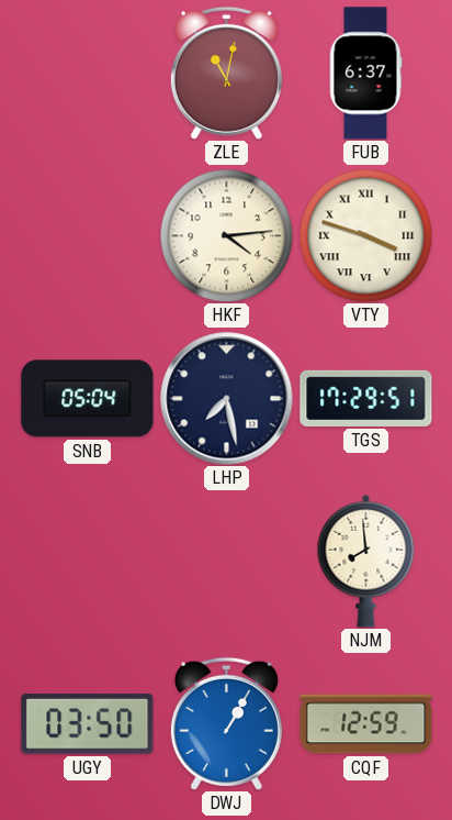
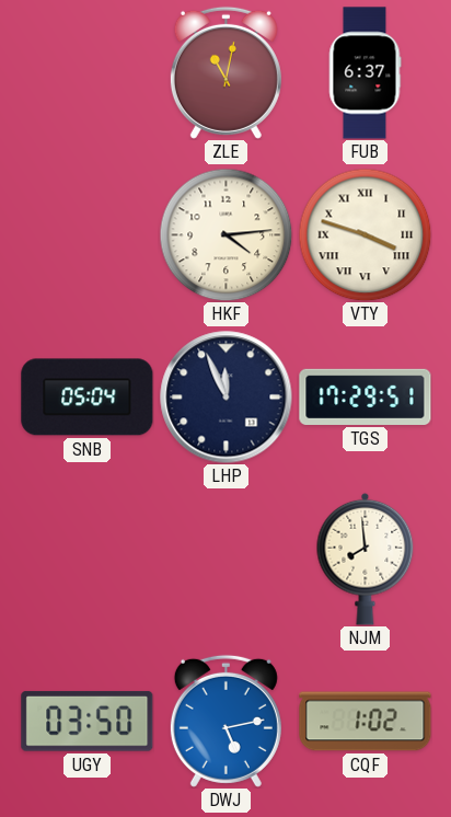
LHP: 7:28 -> 11:56
DWJ: 1:05 -> 5:13
CQF: 12:59 -> 1:02
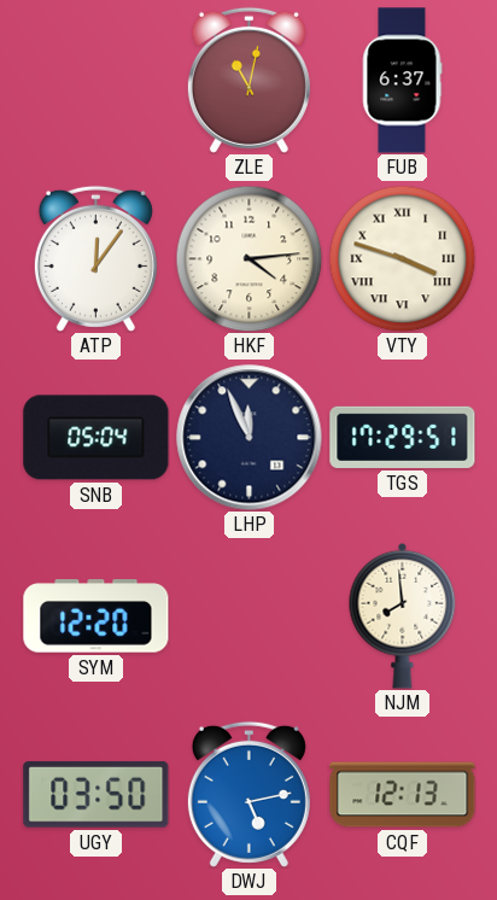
ATP: none -> 12:06
SYM: none -> 12:20
CQF: 1:02 -> 12:13
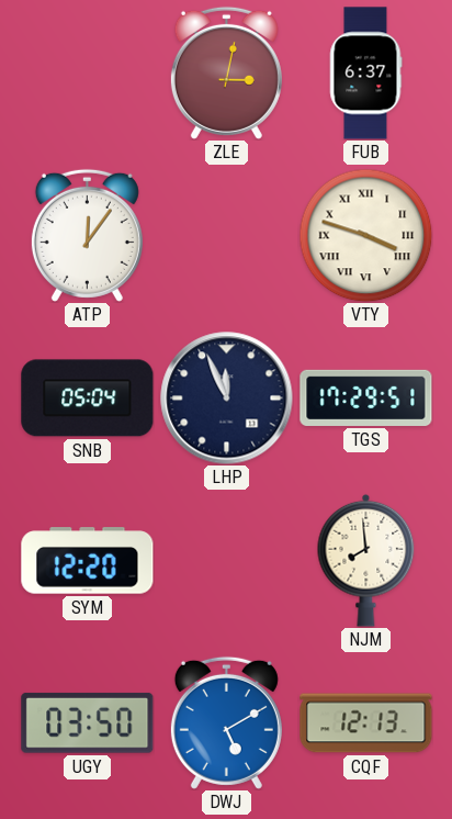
ZLE: 11:02 -> 3:02
HKF: 4:14 -> none
DWJ: 5:13 -> 5:10
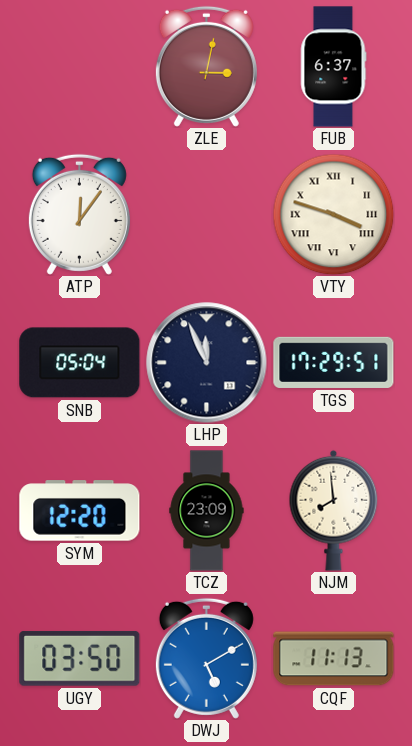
TCZ: none -> 23:09
CQF: 12:13 -> 11:13
